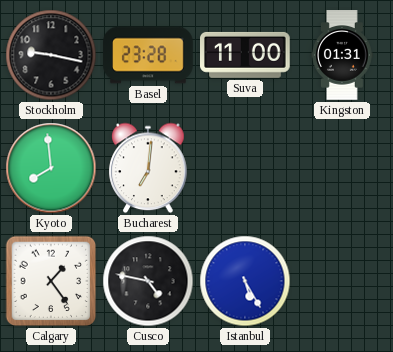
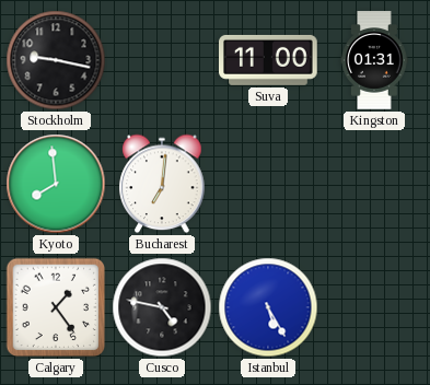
Basel: 23:28 -> none
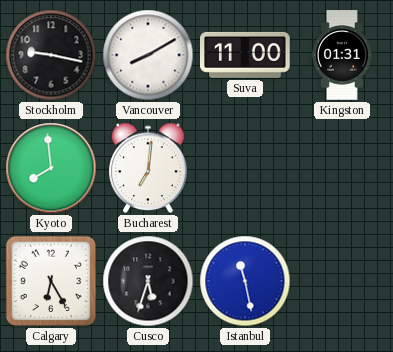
Vancouver: none -> 8:10
Calgary: 1:24 -> 6:25
Cusco: 4:47 -> 5:33
Istanbul: 5:25 -> 11:28
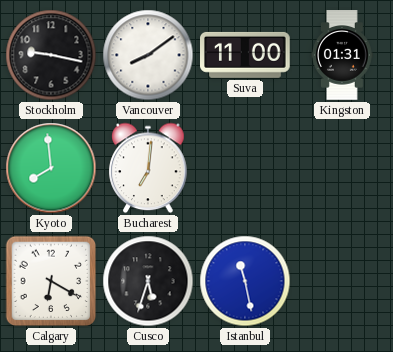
Vancouver: 8:10 -> 8:09
Calgary: 6:25 -> 6:20
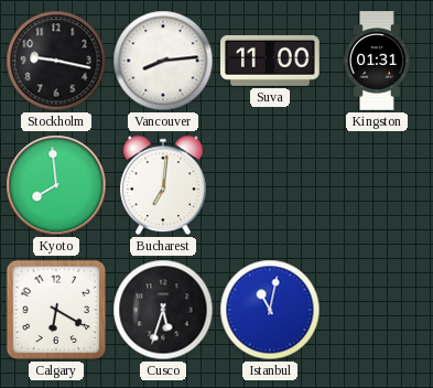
Vancouver: 8:09 -> 8:14
Istanbul: 11:28 -> 11:02
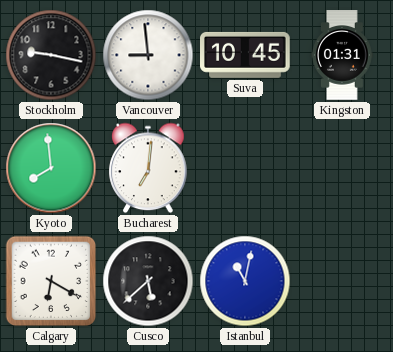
Vancouver: 8:14 -> 8:59
Suva: 11:00 -> 10:45
Cusco: 5:33 -> 5:38
